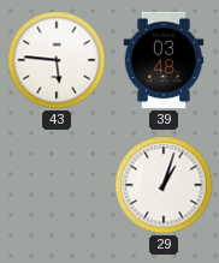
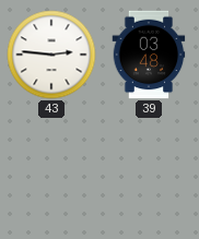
43: 5:46 -> 2:46
29: 1:03 -> none
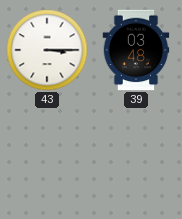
43: 2:46 -> 3:15
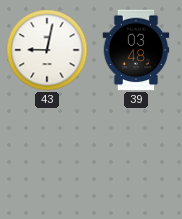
43: 3:15 -> 9:02
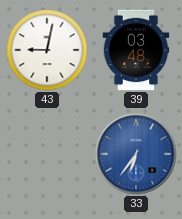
33: none -> 6:36
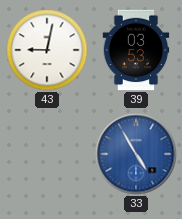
39: 03:48 -> 03:53
33: 6:36 -> 4:55
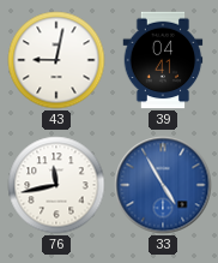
39: 03:53 -> 04:41
76: none -> 11:43
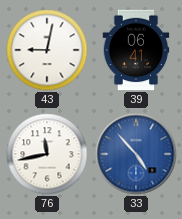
39: 04:41 -> 06:41
33: 4:55 -> 4:53
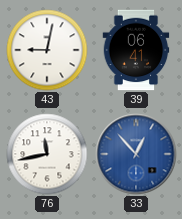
33: 4:53 -> 12:53
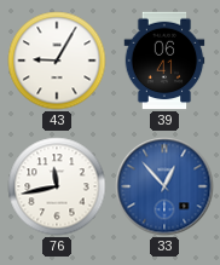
43: 9:02 -> 9:05
